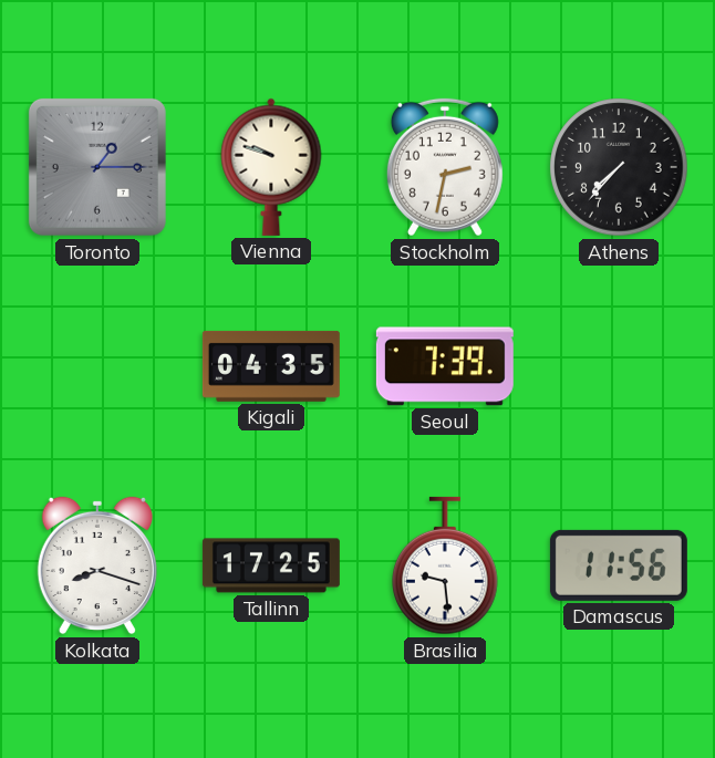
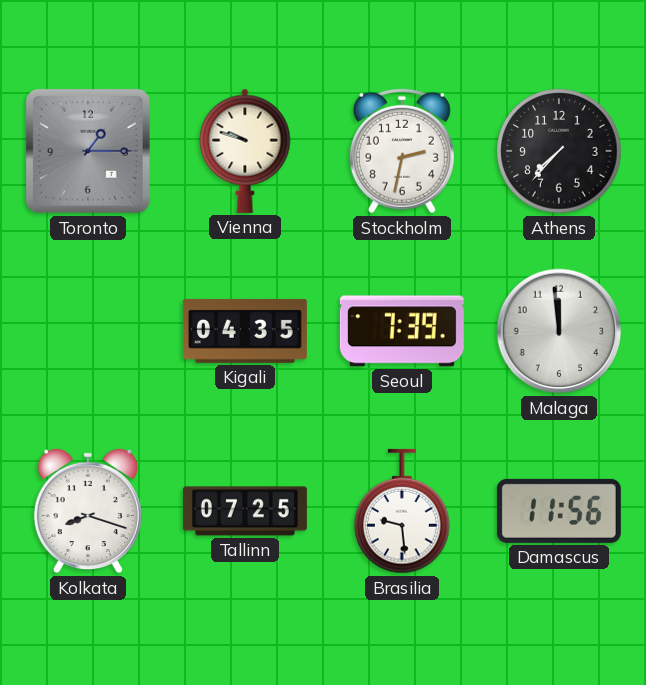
Malaga: none -> 11:59
Tallinn: 17:25 -> 07:25
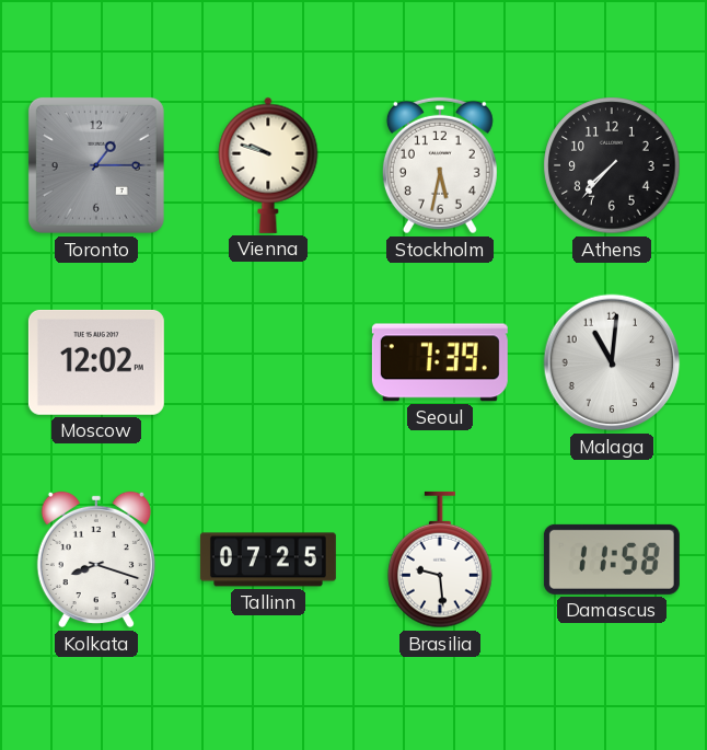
Stockholm: 2:32 -> 5:32
Moscow: none -> 12:02
Kigali: 04:35 -> none
Malaga: 11:59 -> 11:01
Damascus: 11:56 -> 11:58
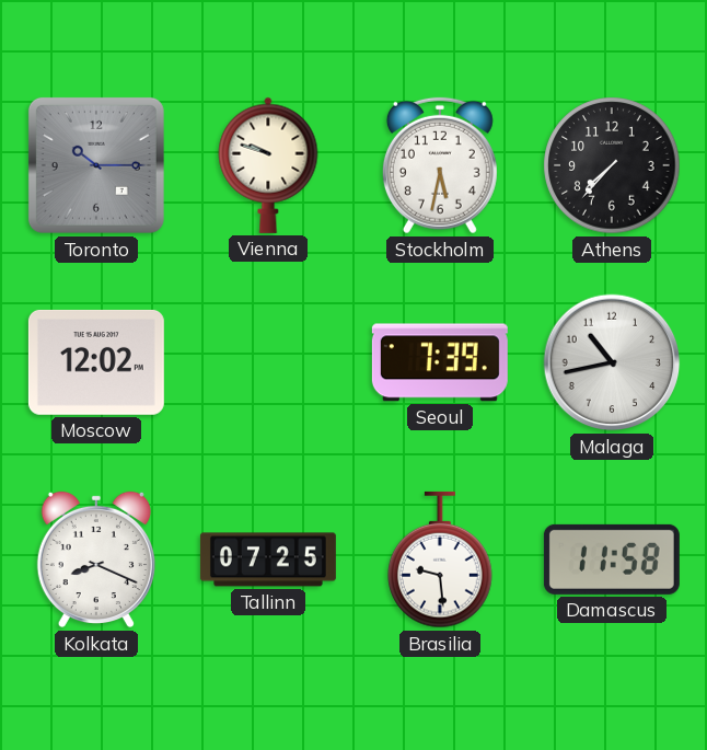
Toronto: 1:15 -> 10:15
Malaga: 11:01 -> 10:43
Kolkata: 8:18 -> 8:19
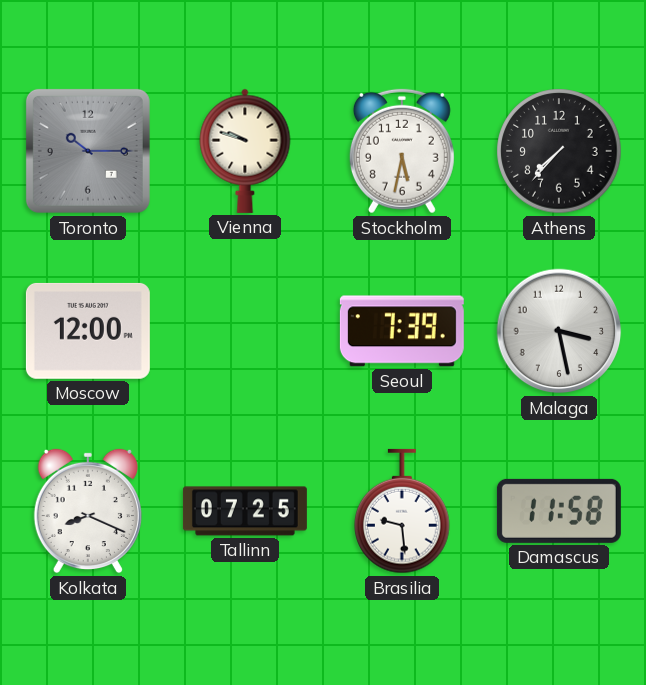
Moscow: 12:02 -> 12:00
Malaga: 10:43 -> 3:28
